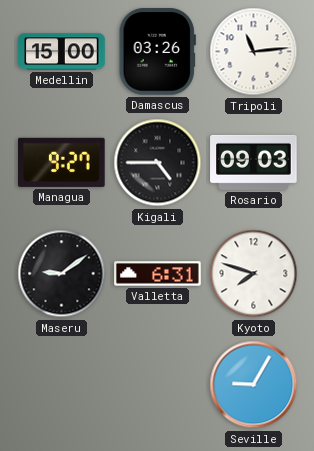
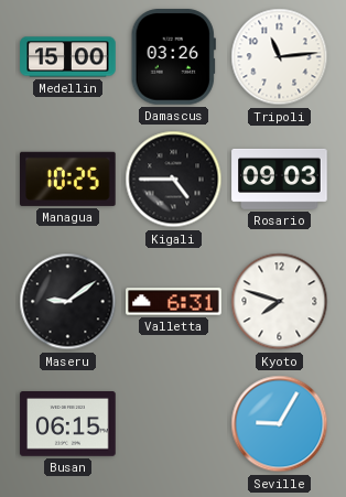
Managua: 9:27 -> 10:25
Busan: none -> 06:15
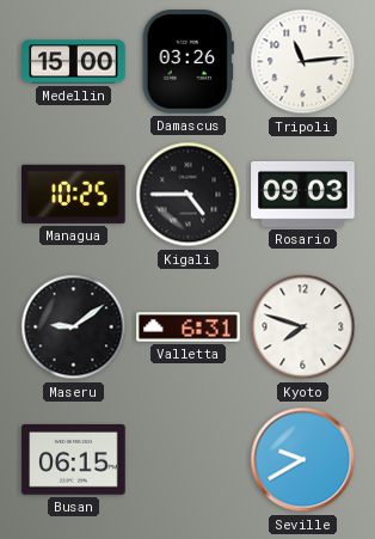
Seville: 9:05 -> 9:40
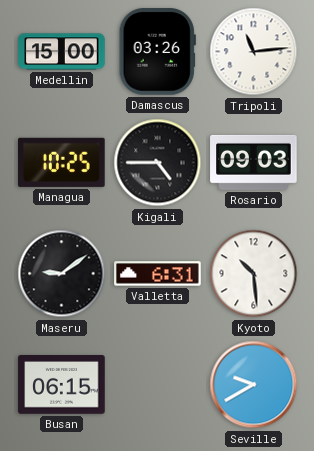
Kyoto: 7:48 -> 10:29
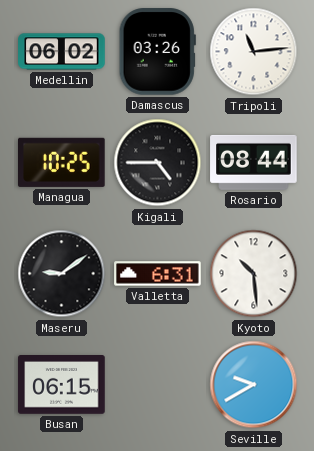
Medellin: 15:00 -> 06:02
Rosario: 09:03 -> 08:44
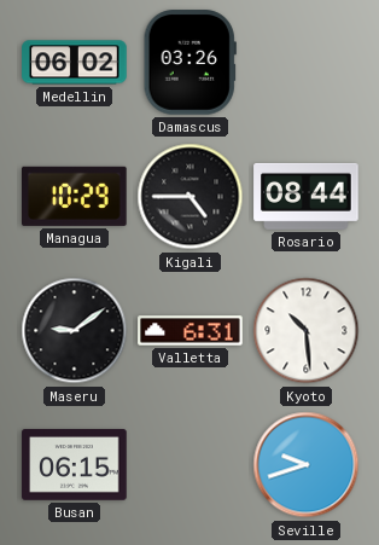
Tripoli: 11:14 -> none
Managua: 10:25 -> 10:29
Seville: 9:40 -> 9:42
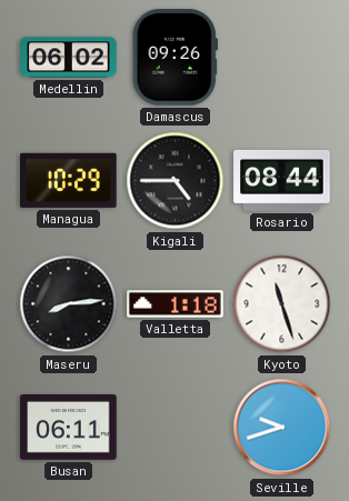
Damascus: 03:26 -> 09:26
Maseru: 9:09 -> 8:14
Valletta: 6:31 -> 1:18
Kyoto: 10:29 -> 11:27
Busan: 06:15 -> 06:11
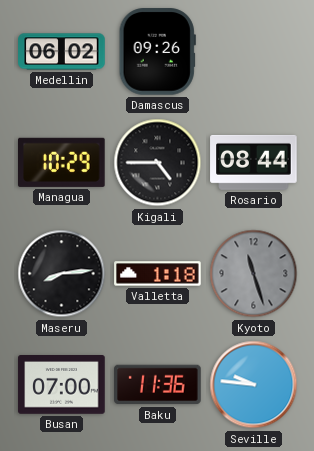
Kyoto dial: white -> grey
Busan: 06:11 -> 07:00
Baku: none -> 11:36
Seville: 9:42 -> 9:46
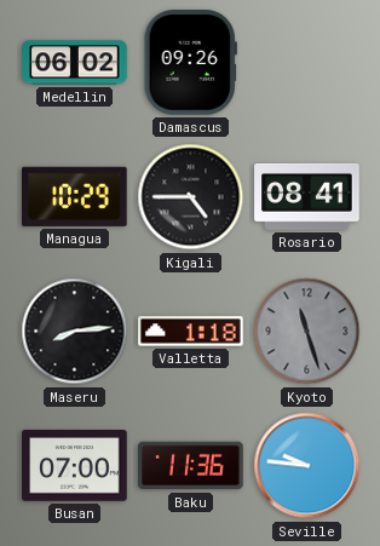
Rosario: 08:44 -> 08:41
